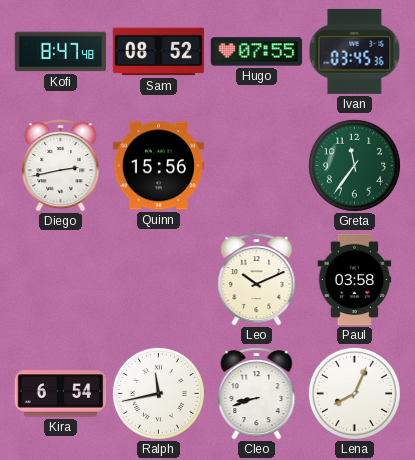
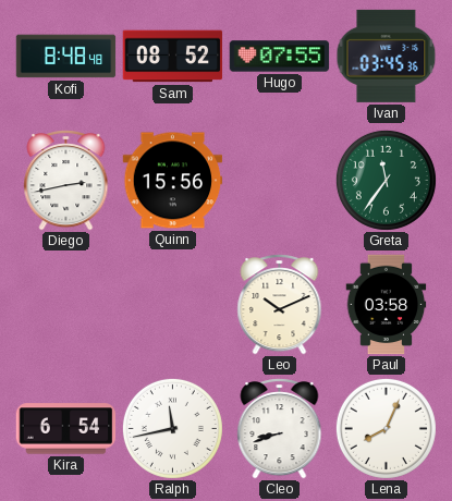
Kofi: 8:47 -> 8:48
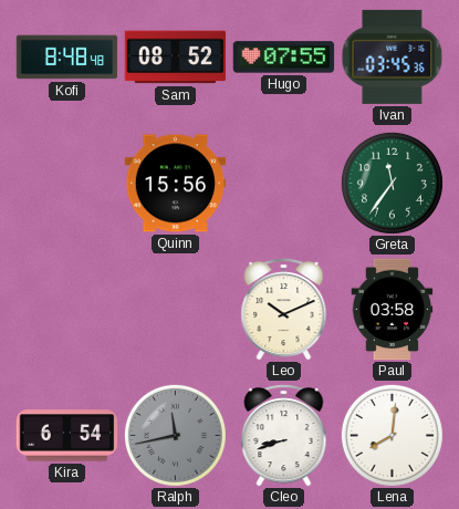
Diego: 2:43 -> none
Ralph dial: white -> grey
Lena: 8:04 -> 8:01
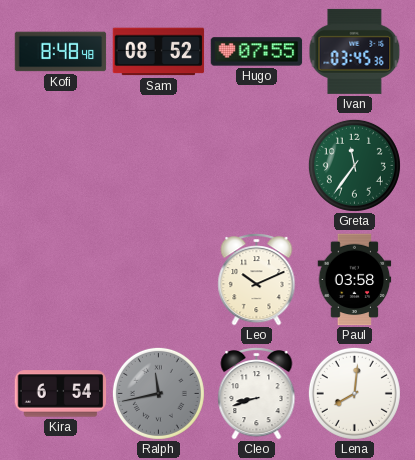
Quinn: 15:56 -> none
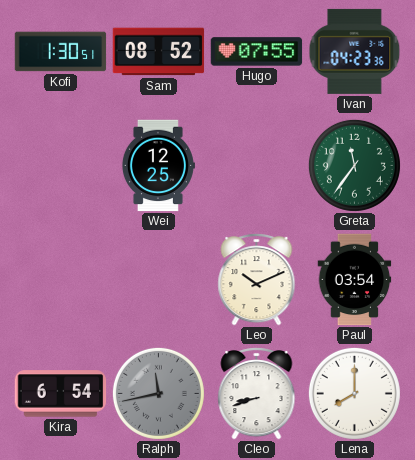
Kofi: 8:48 -> 1:30
Ivan: 03:45 -> 04:23
Wei: none -> 12:25
Paul: 03:58 -> 03:54
Lena: 8:01 -> 8:00
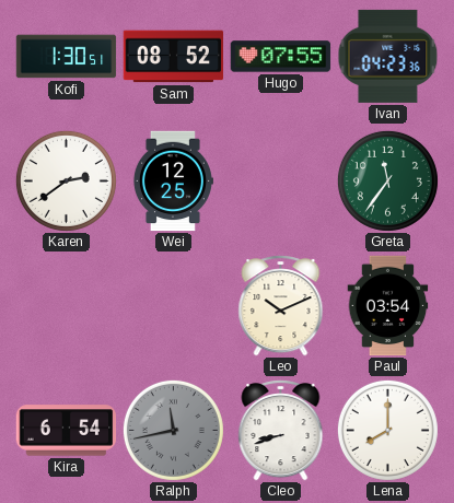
Karen: none -> 2:39
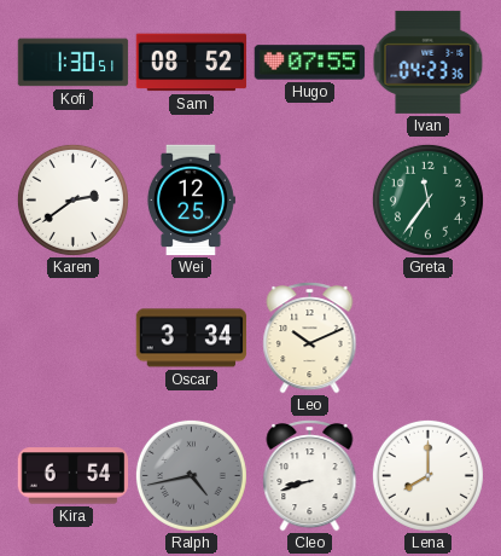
Oscar: none -> 3:34
Paul: 03:54 -> none
Ralph: 11:43 -> 4:43
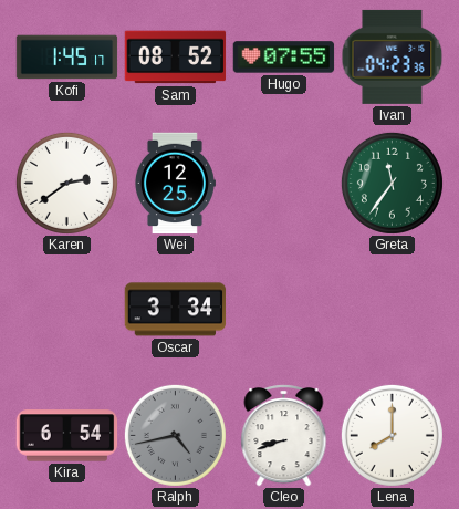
Kofi: 1:30 -> 1:45
Leo: 10:11 -> none
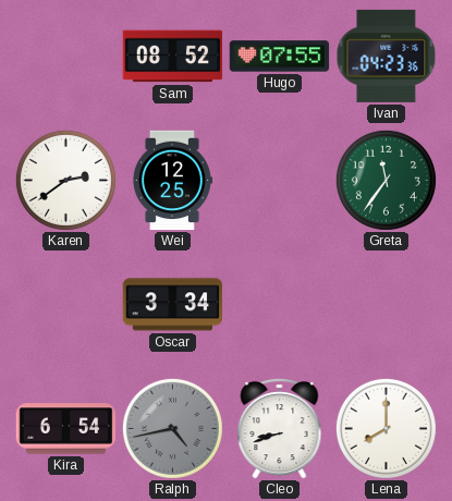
Kofi: 1:45 -> none
